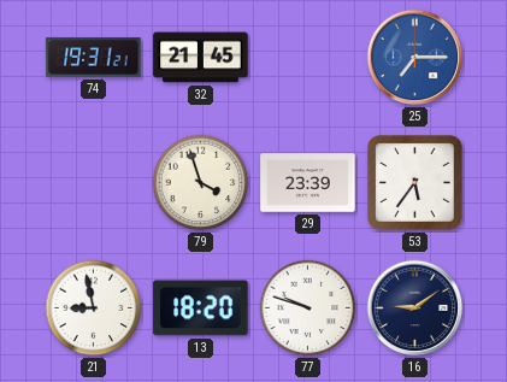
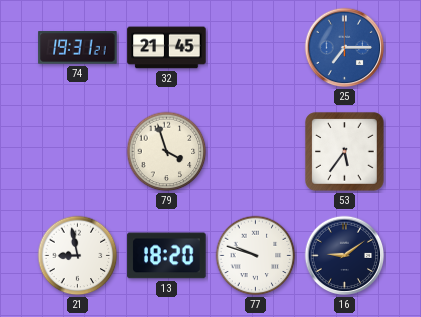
29: 23:39 -> none
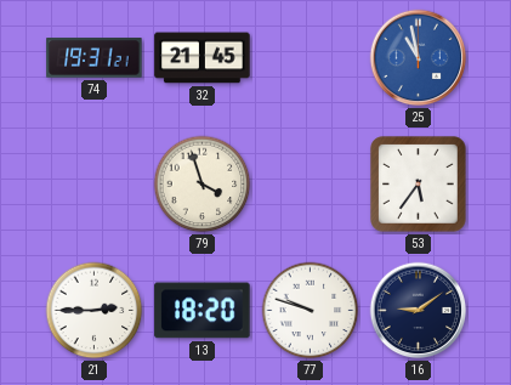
25: 7:15 -> 10:58
21: 8:58 -> 2:45
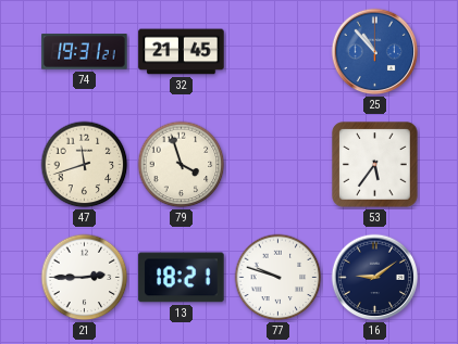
25: 10:58 -> 10:53
47: none -> 11:42
13: 18:20 -> 18:21
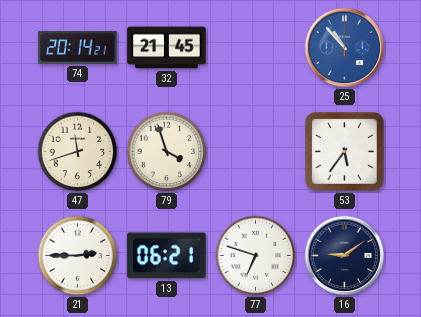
74: 19:31 -> 20:14
13: 18:21 -> 06:21
77: 9:48 -> 6:48
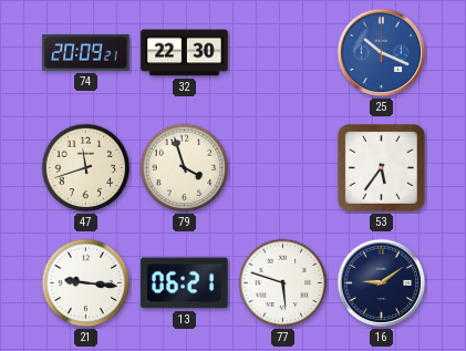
74: 20:14 -> 20:09
32: 21:45 -> 22:30
25: 10:53 -> 10:19
21: 2:45 -> 9:16
77: 6:48 -> 5:48
